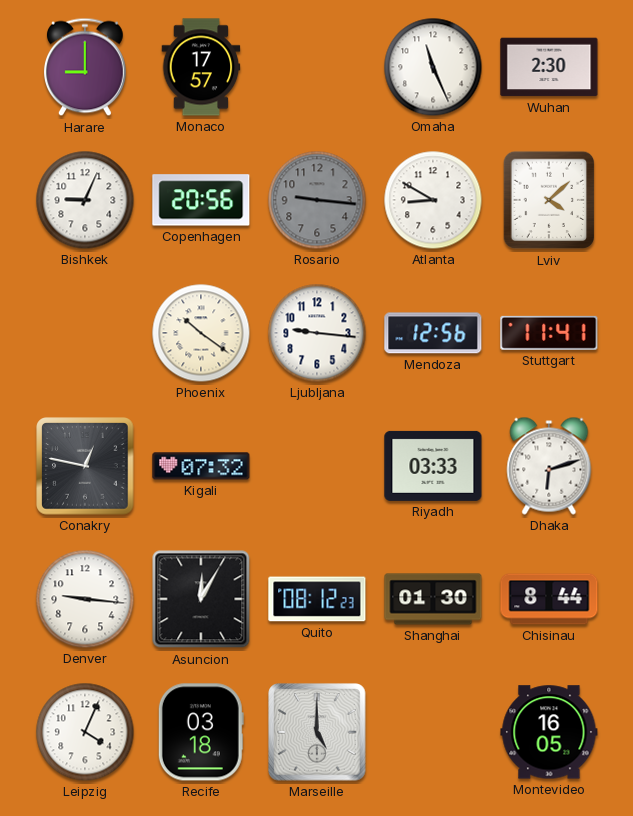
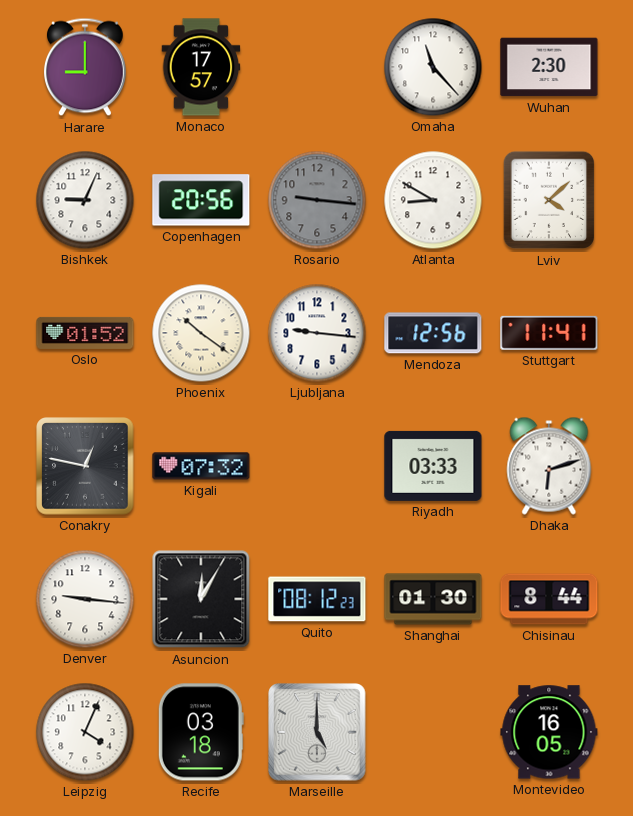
Omaha: 11:26 -> 11:23
Oslo: none -> 01:52
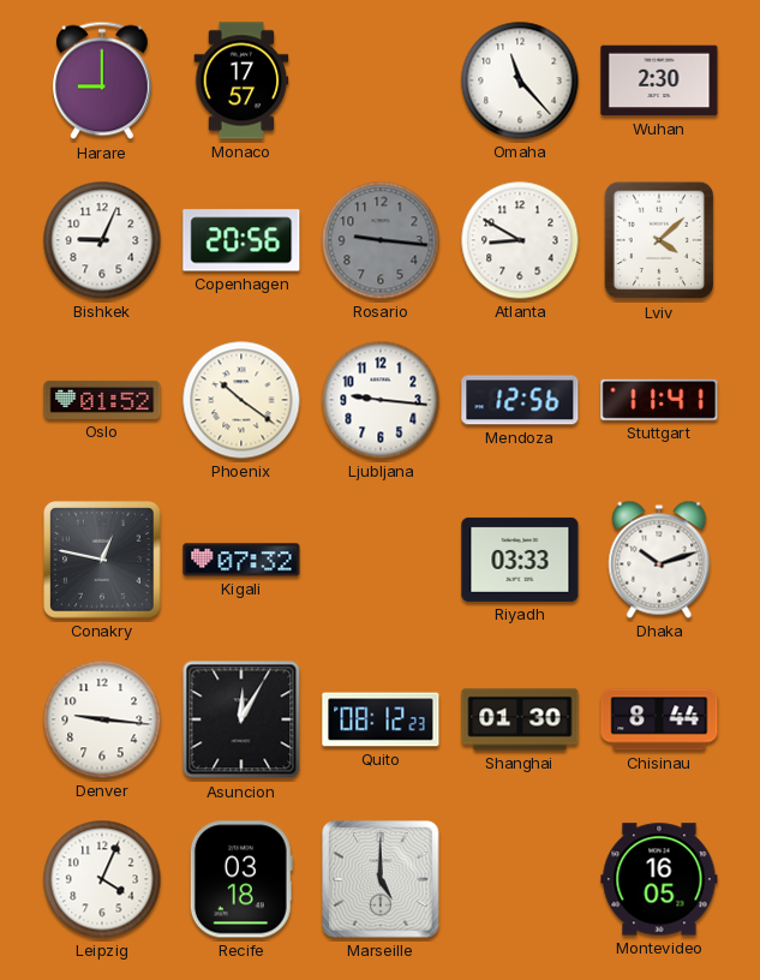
Dhaka: 6:12 -> 10:12
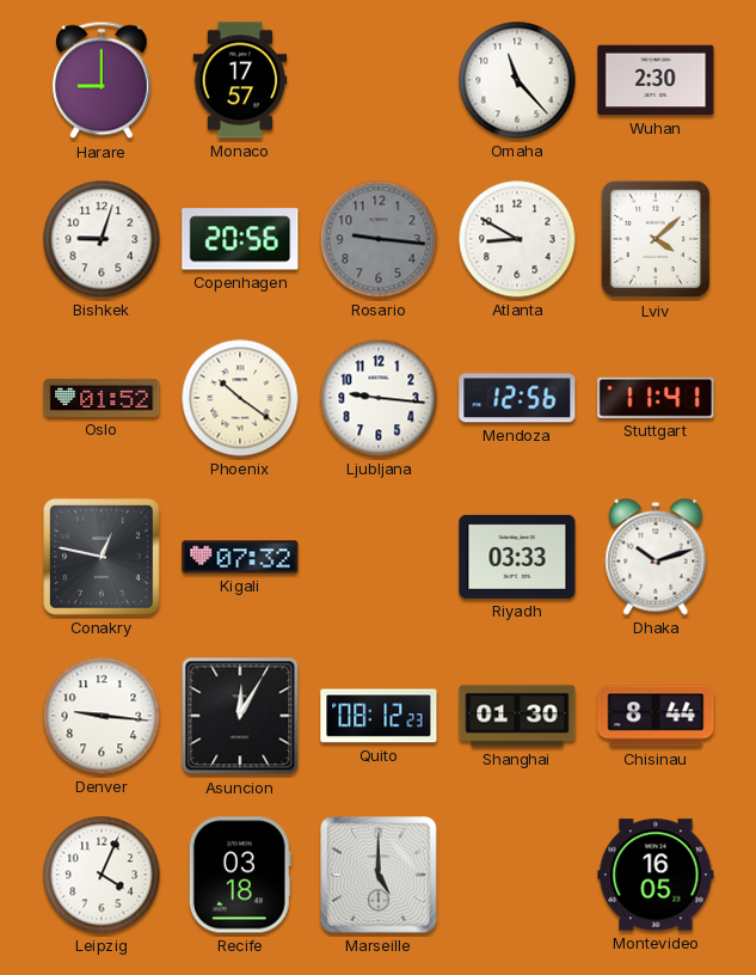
Bishkek: 9:04 -> 9:03
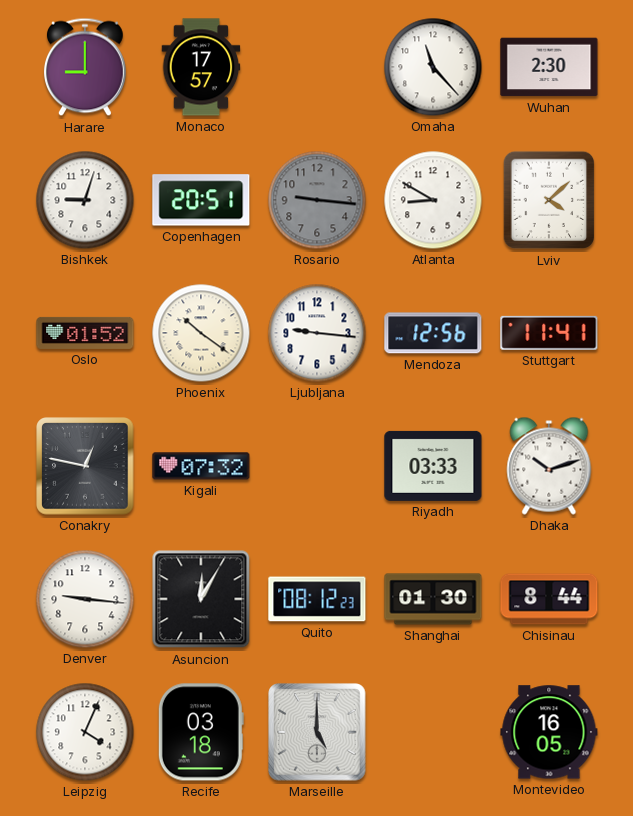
Copenhagen: 20:56 -> 20:51
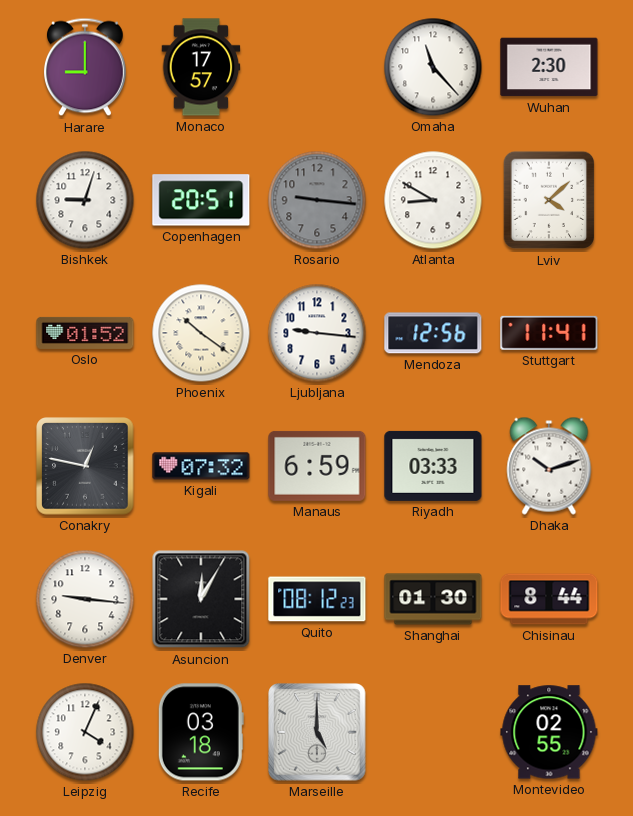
Manaus: none -> 6:59
Montevideo: 16:05 -> 02:55
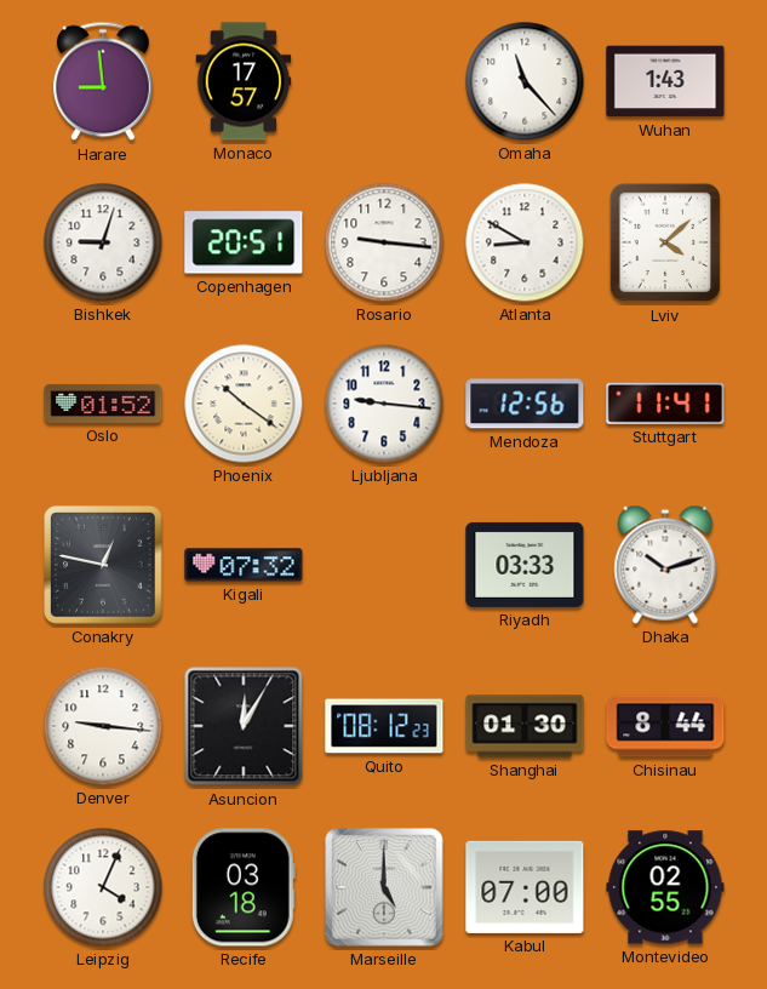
Harare: 9:00 -> 8:59
Wuhan: 2:30 -> 1:43
Rosario dial: grey -> white
Manaus: 6:59 -> none
Kabul: none -> 07:00
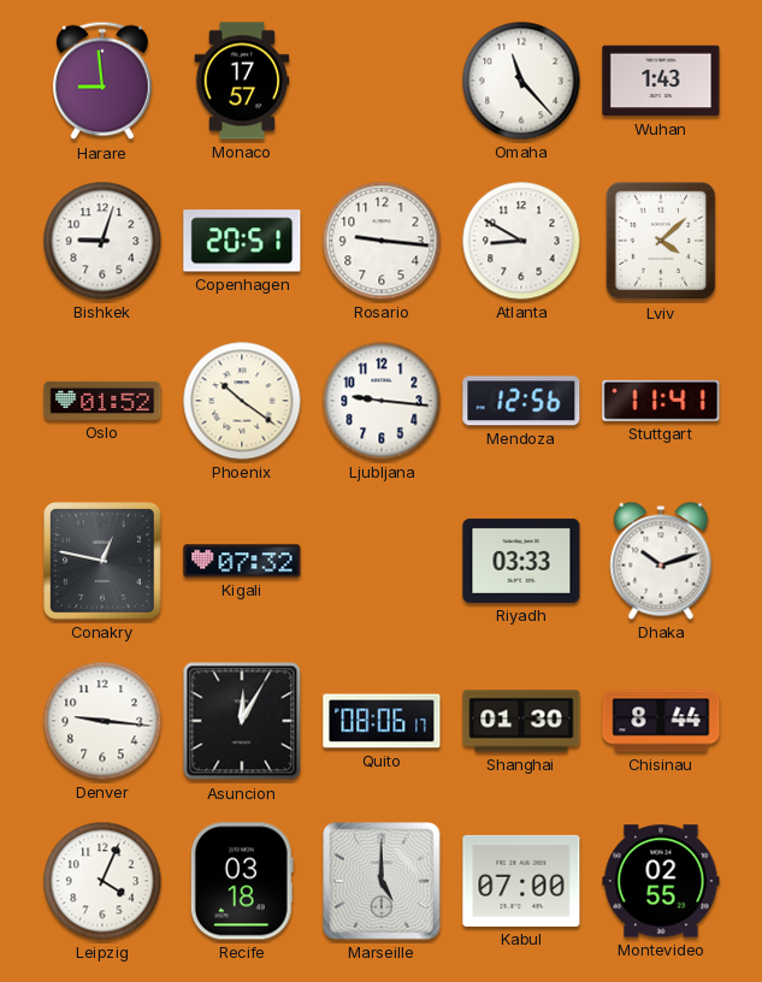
Quito: 08:12 -> 08:06
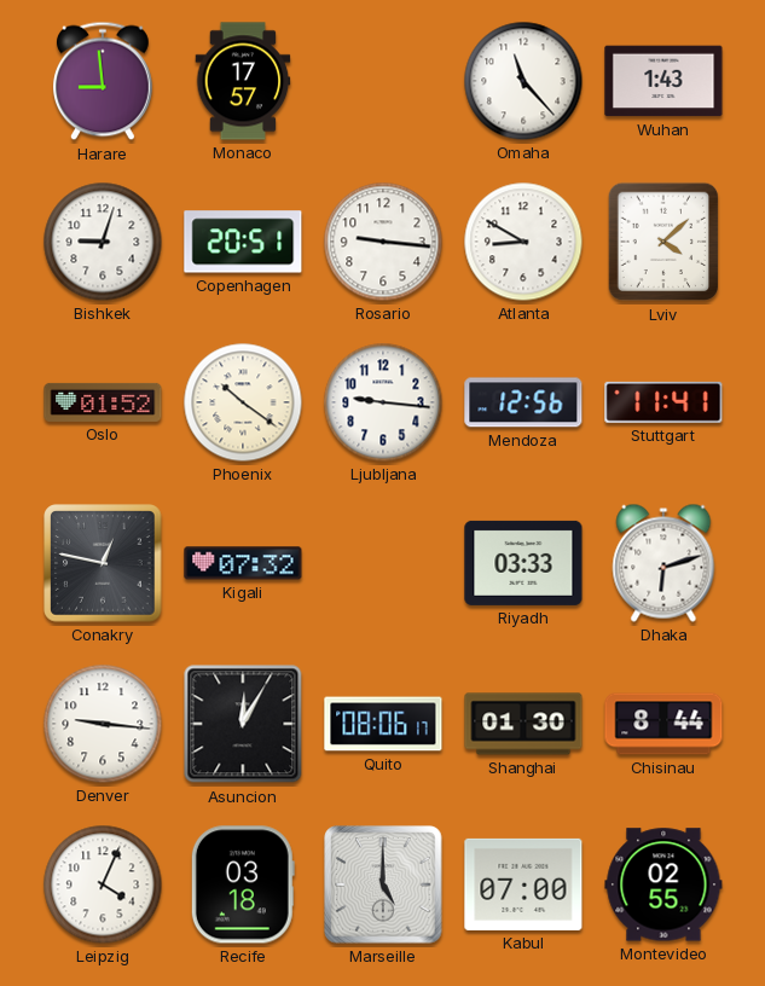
Dhaka: 10:12 -> 6:12
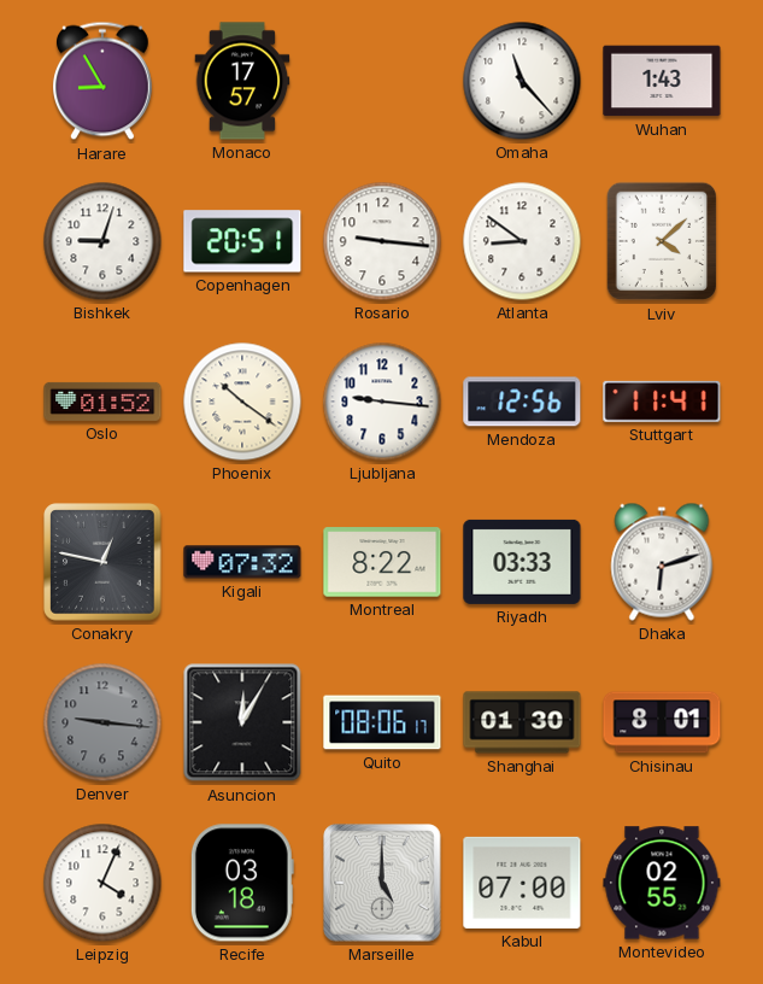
Harare: 8:59 -> 8:55
Atlanta: 8:50 -> 8:51
Montreal: none -> 8:22
Denver dial: white -> grey
Chisinau: 8:44 -> 8:01
